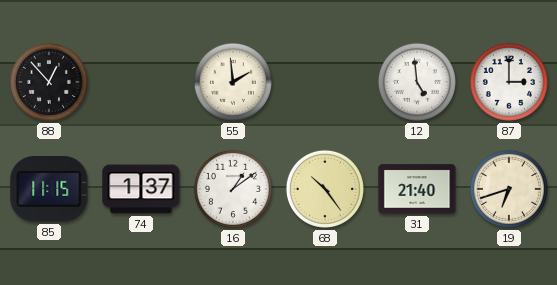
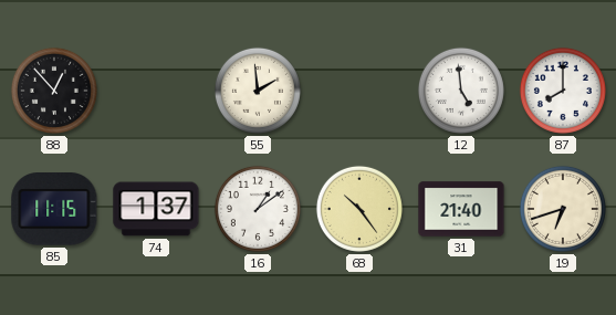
87: 3:00 -> 8:00
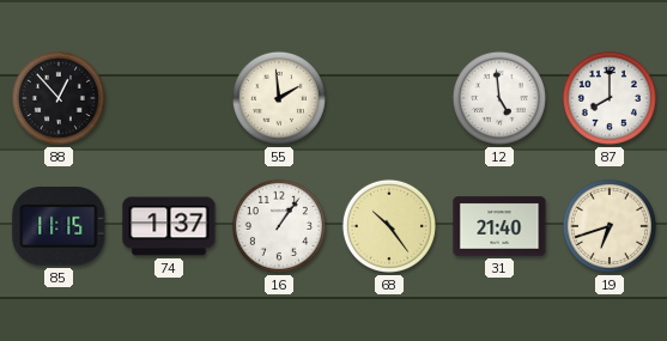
16: 1:09 -> 1:06
